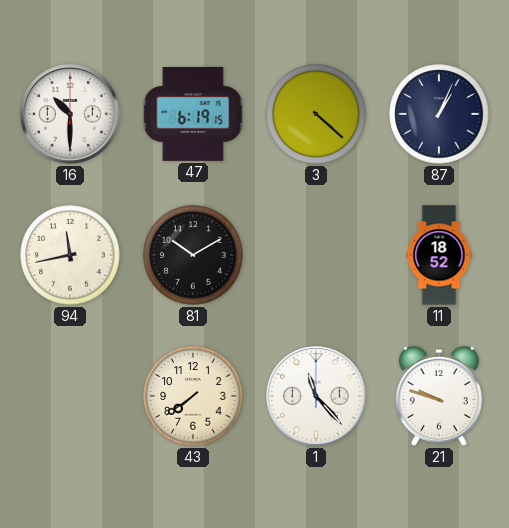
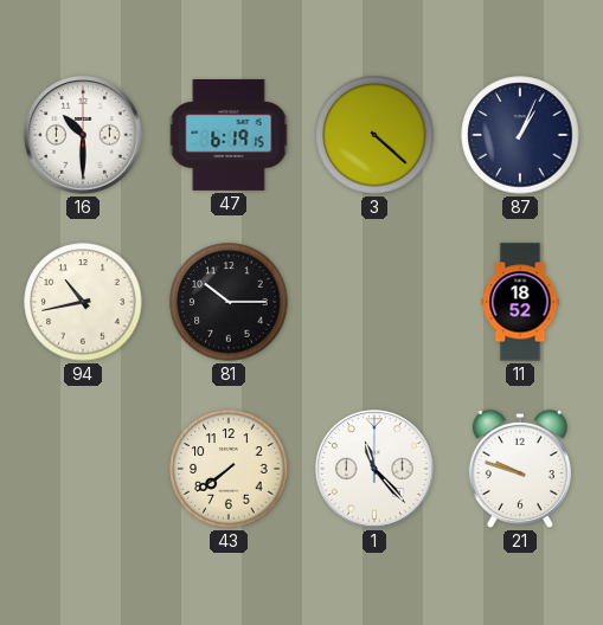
94: 11:43 -> 10:43
81: 10:10 -> 10:15
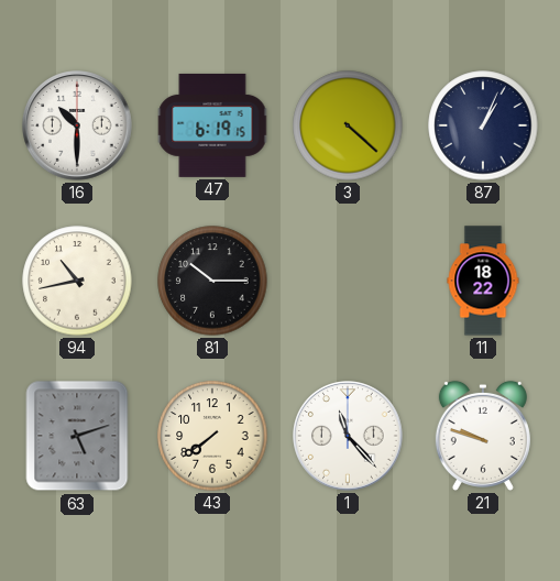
11: 18:52 -> 18:22
63: none -> 5:12
